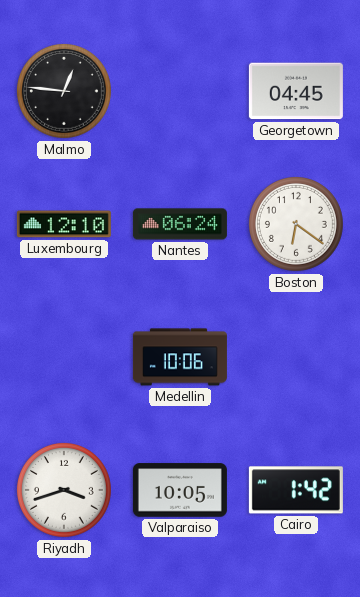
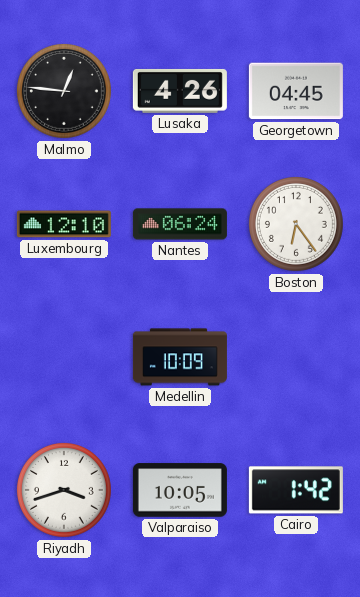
Lusaka: none -> 4:26
Boston: 6:21 -> 6:24
Medellin: 10:06 -> 10:09
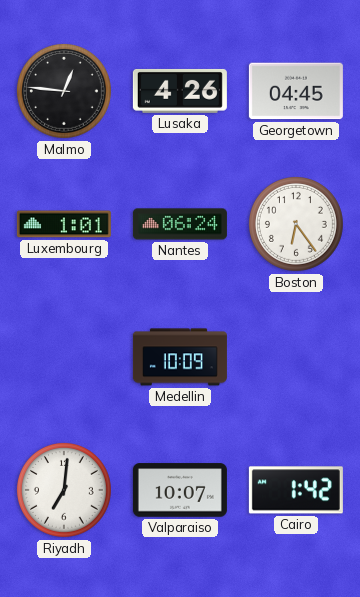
Luxembourg: 12:10 -> 1:01
Riyadh: 3:42 -> 7:01
Valparaiso: 10:05 -> 10:07
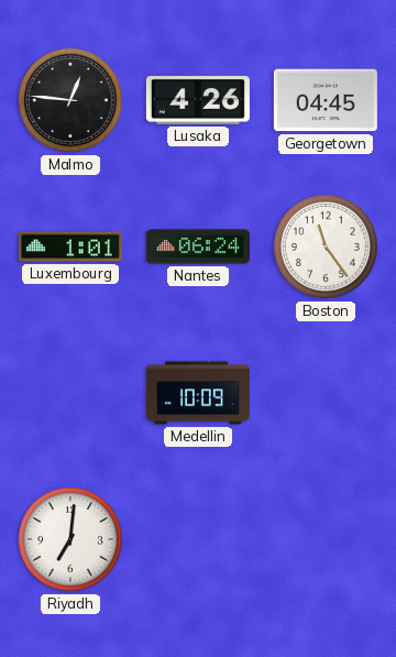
Boston: 6:24 -> 11:24
Valparaiso: 10:07 -> none
Cairo: 1:42 -> none
